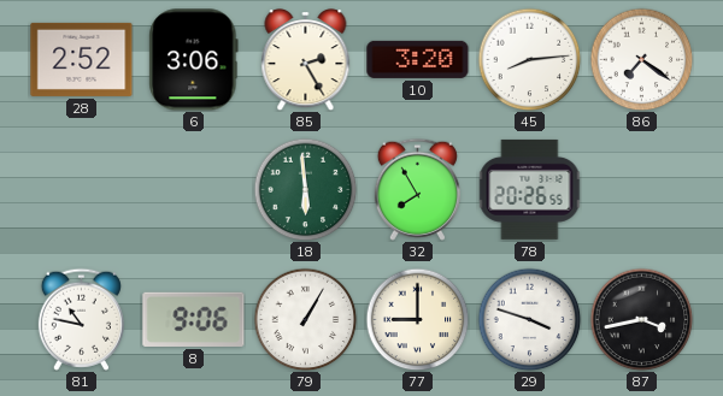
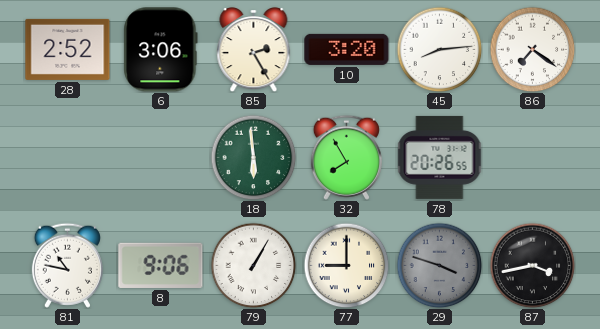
29 dial: white -> grey
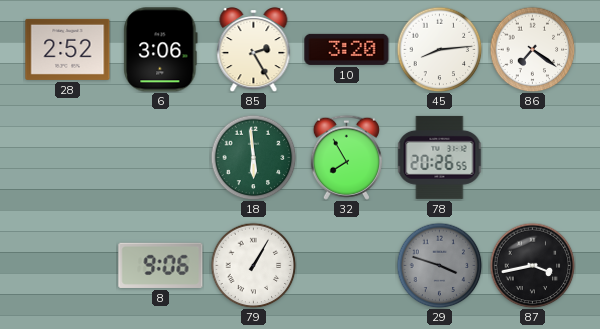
81: 10:47 -> none
77: 9:00 -> none
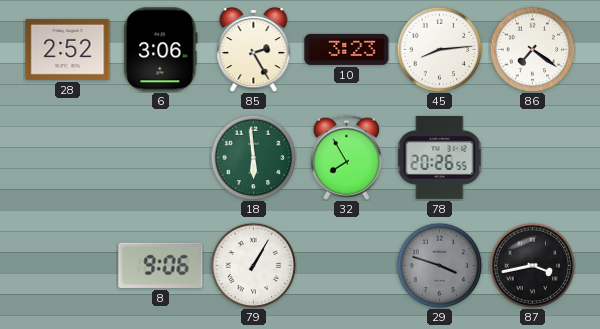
10: 3:20 -> 3:23
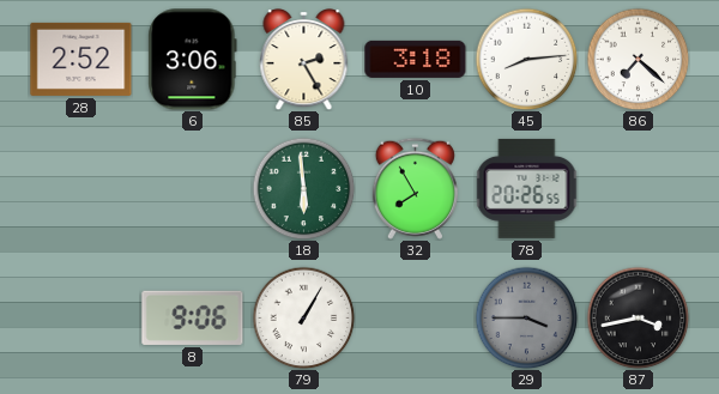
10: 3:23 -> 3:18
86: 7:21 -> 7:22
29: 3:48 -> 3:45
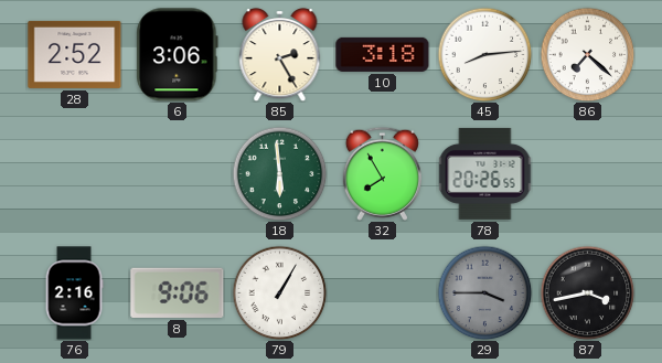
76: none -> 2:16
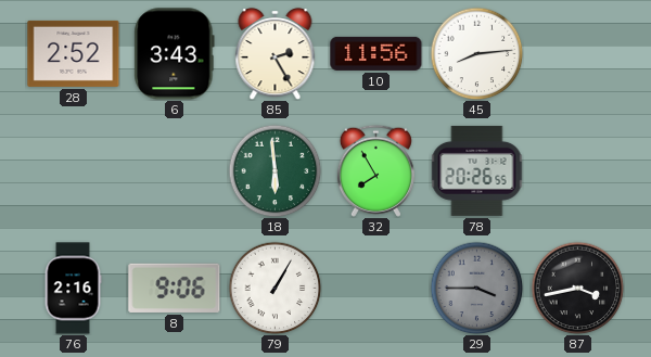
6: 3:06 -> 3:43
10: 3:18 -> 11:56
86: 7:22 -> none
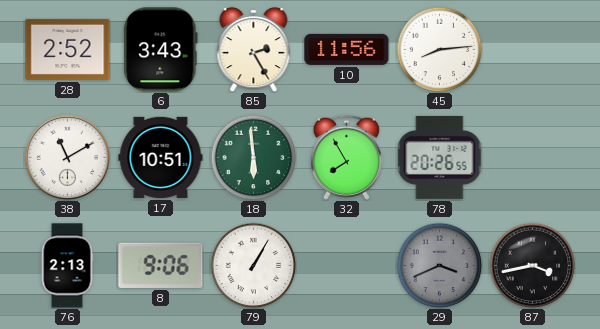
38: none -> 11:10
17: none -> 10:51
76: 2:16 -> 2:13
29: 3:45 -> 3:41
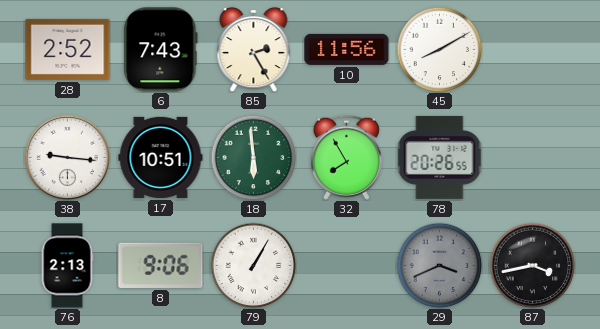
6: 3:43 -> 7:43
45: 8:14 -> 8:10
38: 11:10 -> 9:16
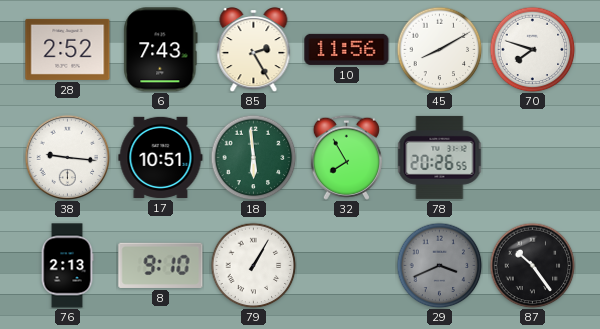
70: none -> 7:48
8: 9:06 -> 9:10
87: 3:43 -> 10:24
